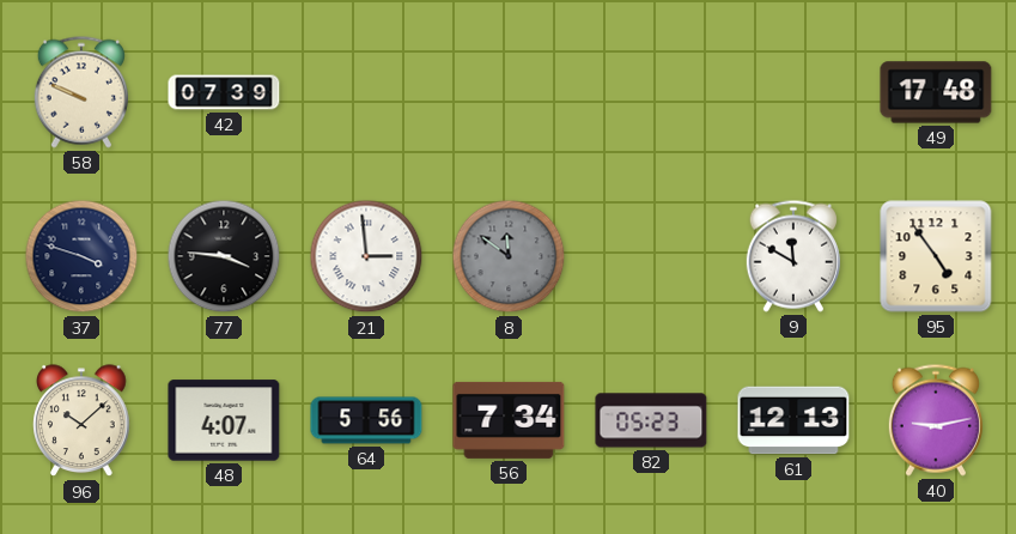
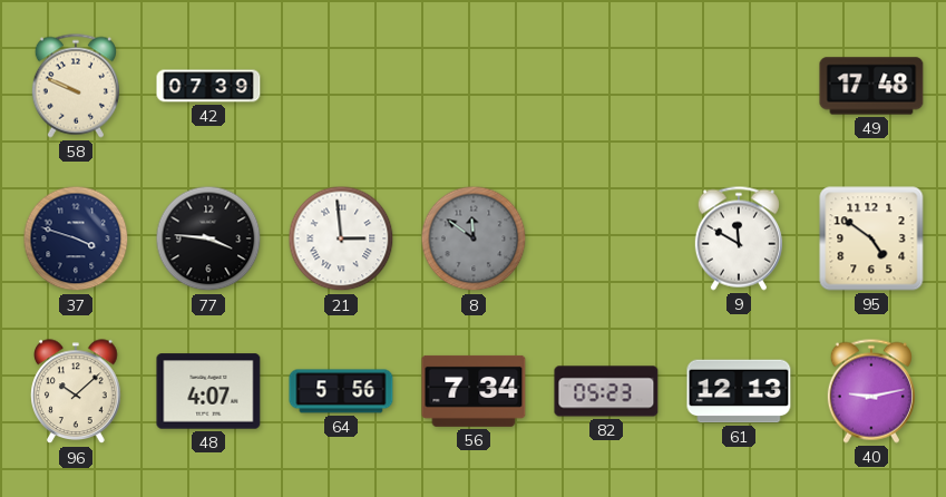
95: 4:54 -> 4:51
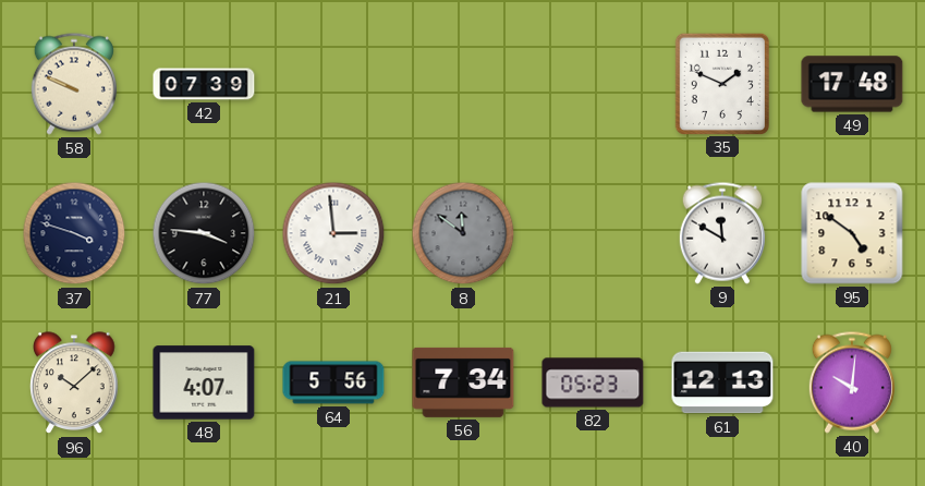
35: none -> 1:49
40: 9:13 -> 10:01
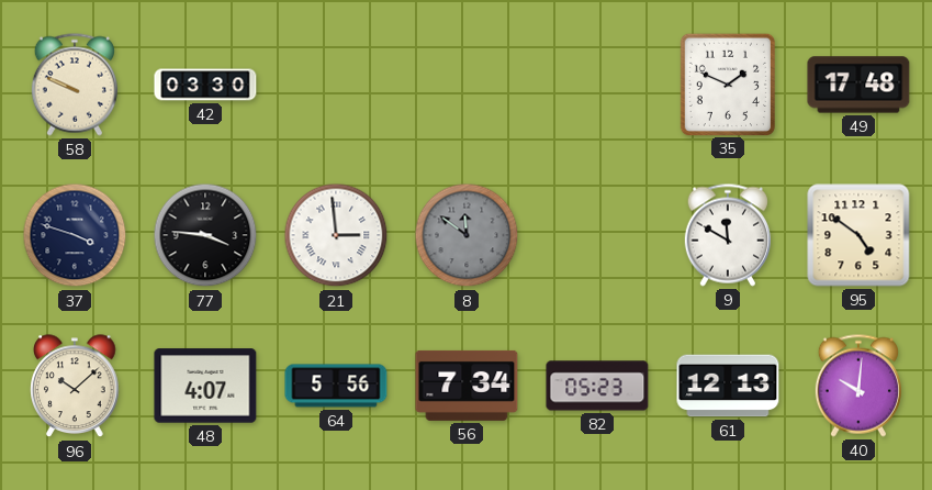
42: 07:39 -> 03:30
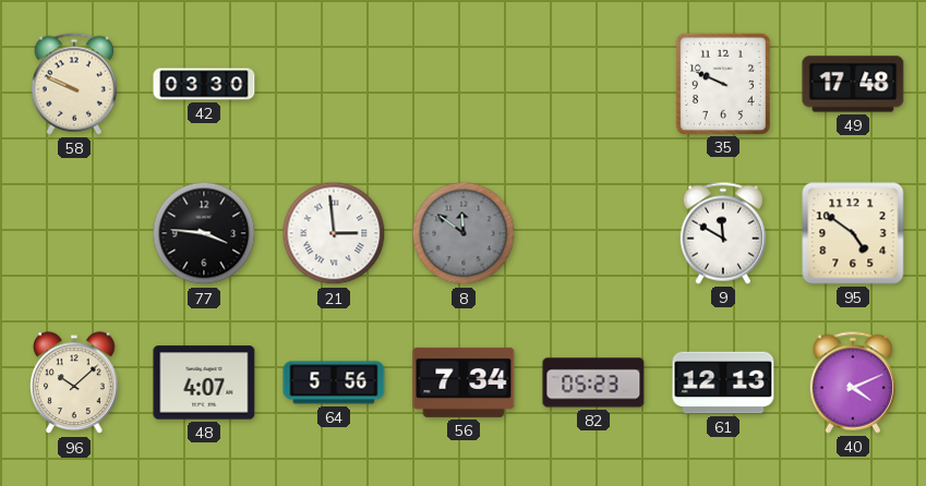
35: 1:49 -> 9:49
37: 3:48 -> none
40: 10:01 -> 4:11
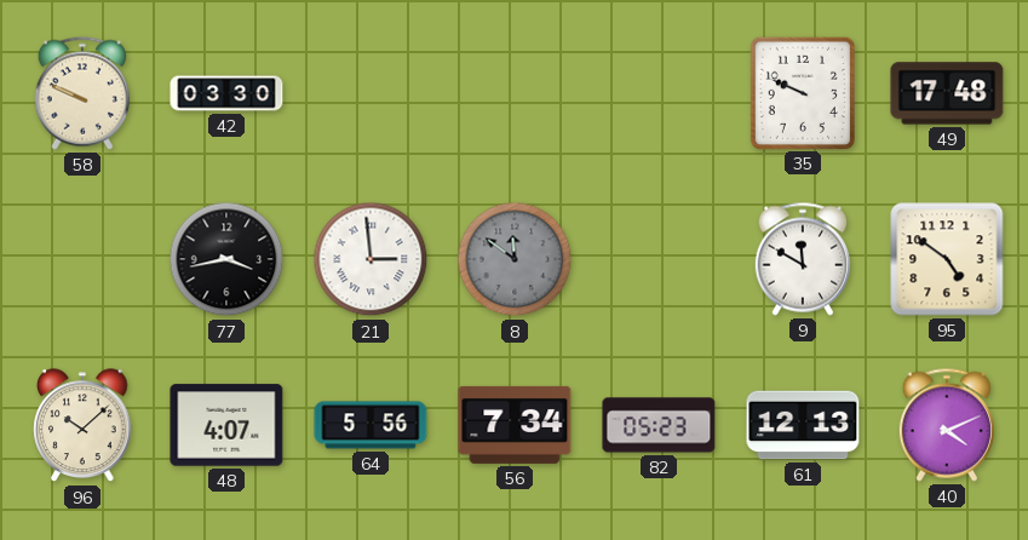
77: 3:46 -> 3:43
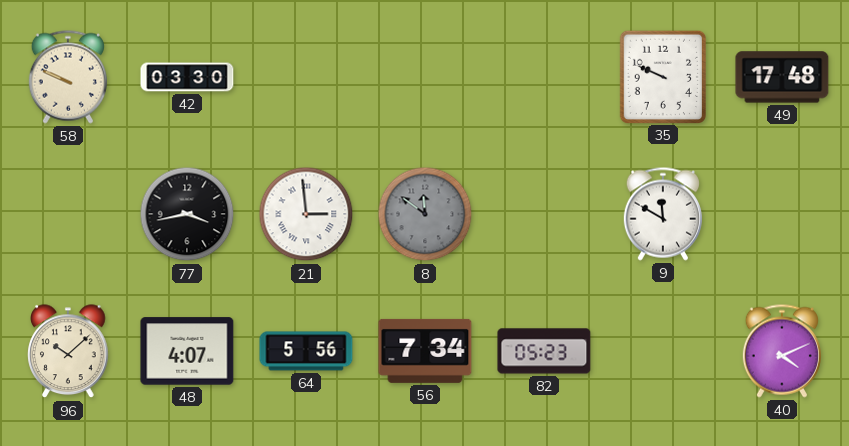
95: 4:51 -> none
61: 12:13 -> none
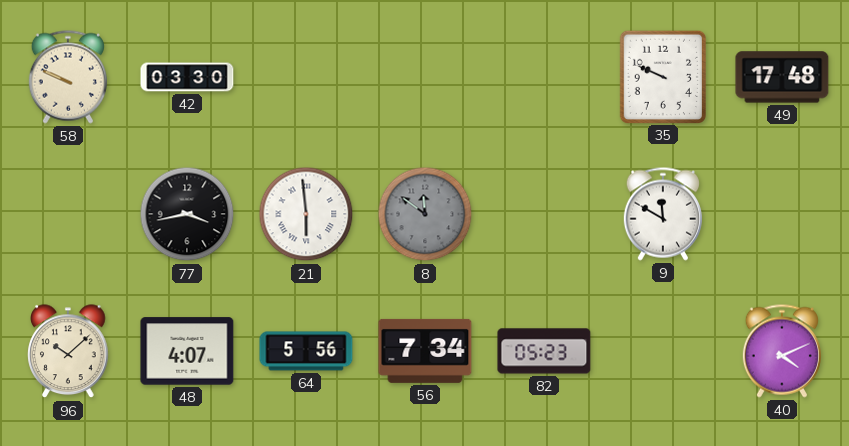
21: 2:59 -> 5:59
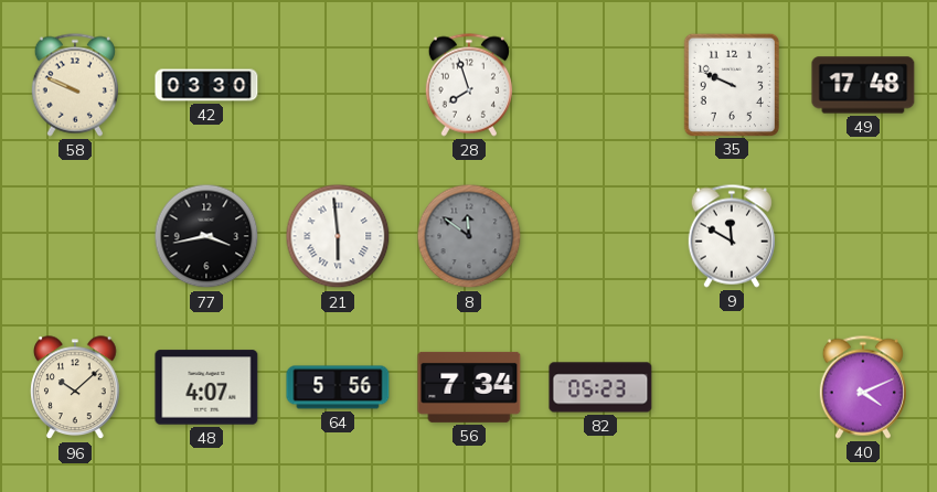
28: none -> 7:57
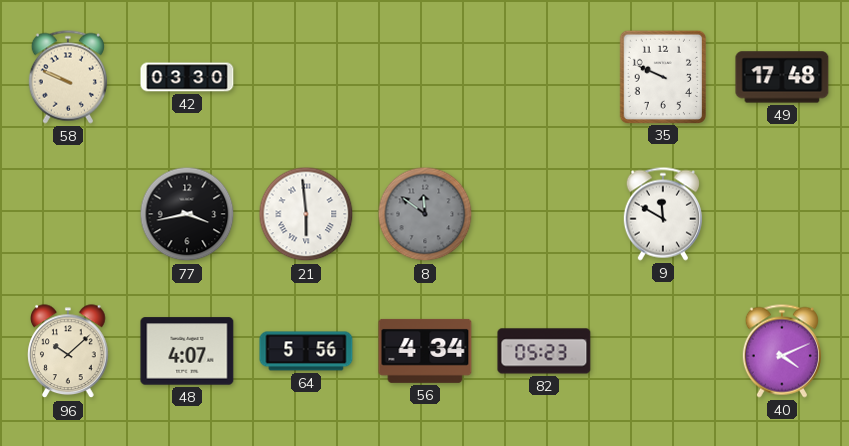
28: 7:57 -> none
56: 7:34 -> 4:34
